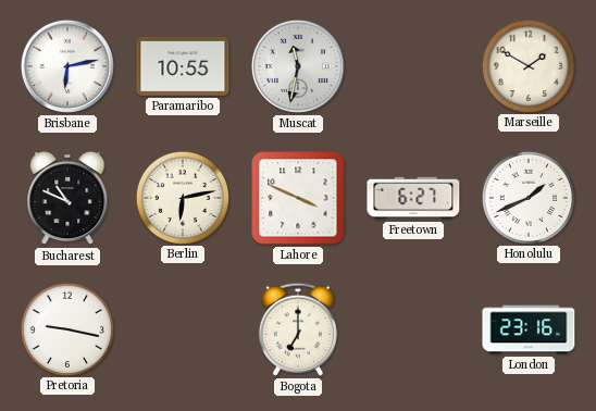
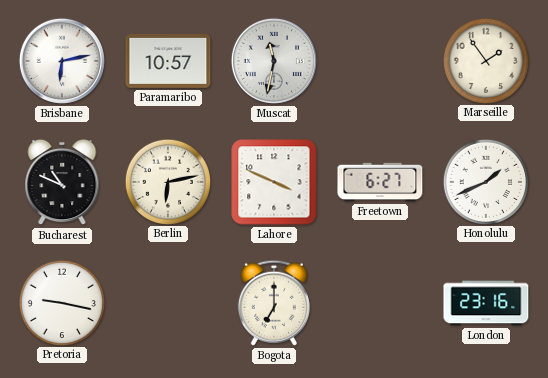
Paramaribo: 10:55 -> 10:57
Marseille: 1:50 -> 1:54
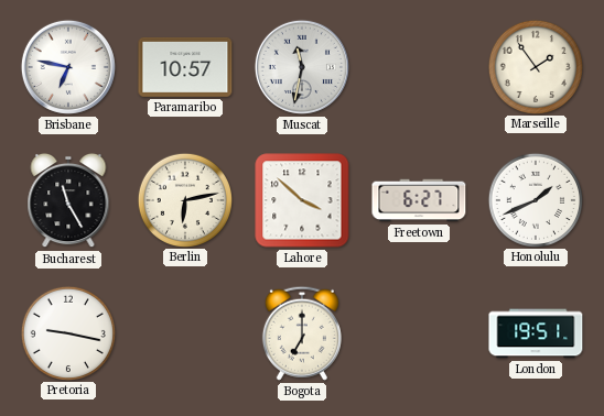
Brisbane: 6:13 -> 6:47
Bucharest: 10:49 -> 11:25
Lahore: 3:49 -> 3:52
London: 23:16 -> 19:51
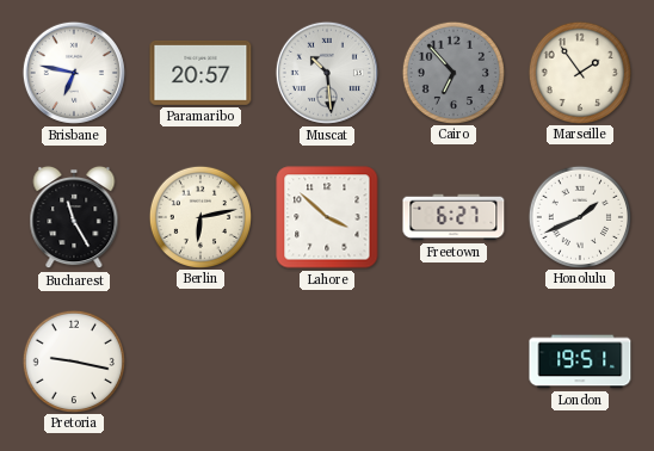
Paramaribo: 10:57 -> 20:57
Muscat: 11:32 -> 10:29
Cairo: none -> 6:53
Bogota: 7:00 -> none
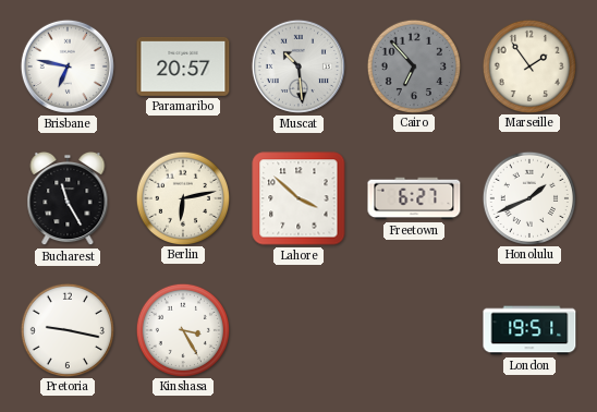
Kinshasa: none -> 3:25
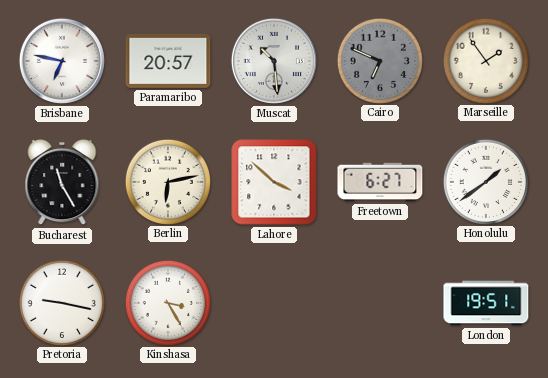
Cairo: 6:53 -> 6:49
Honolulu: 1:41 -> 1:39
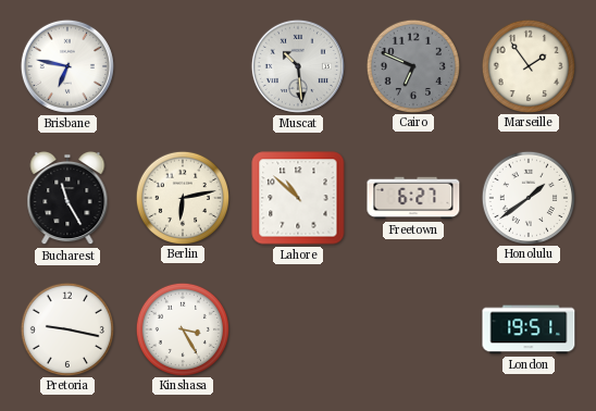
Paramaribo: 20:57 -> none
Lahore: 3:52 -> 10:52
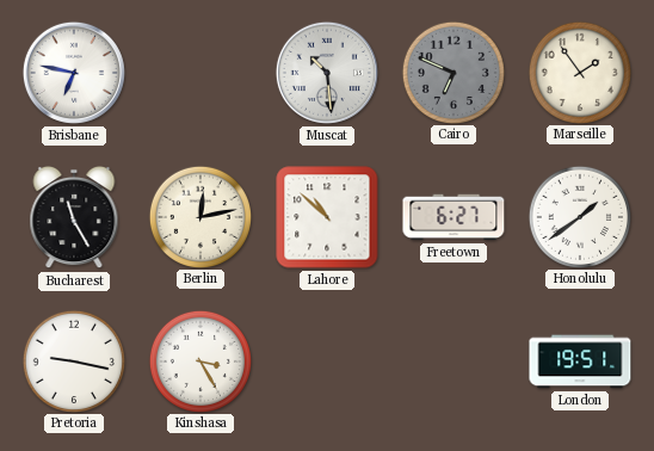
Berlin: 6:13 -> 12:13
